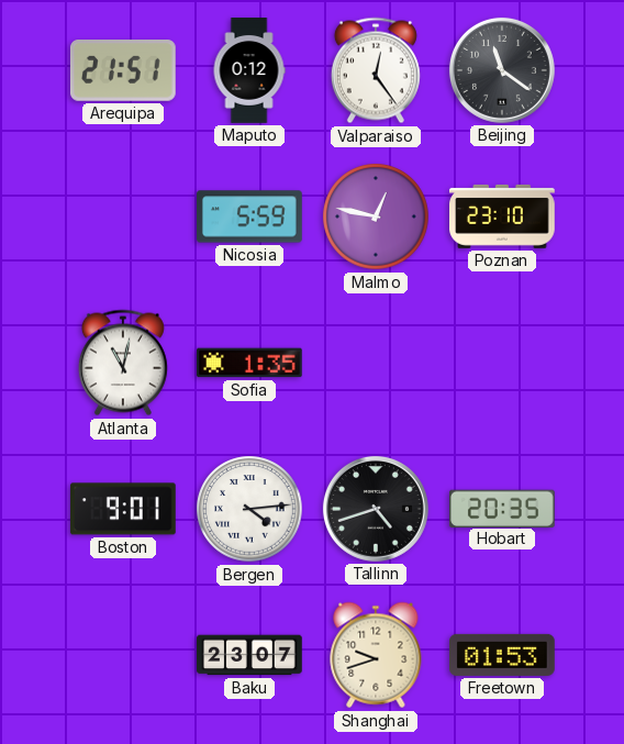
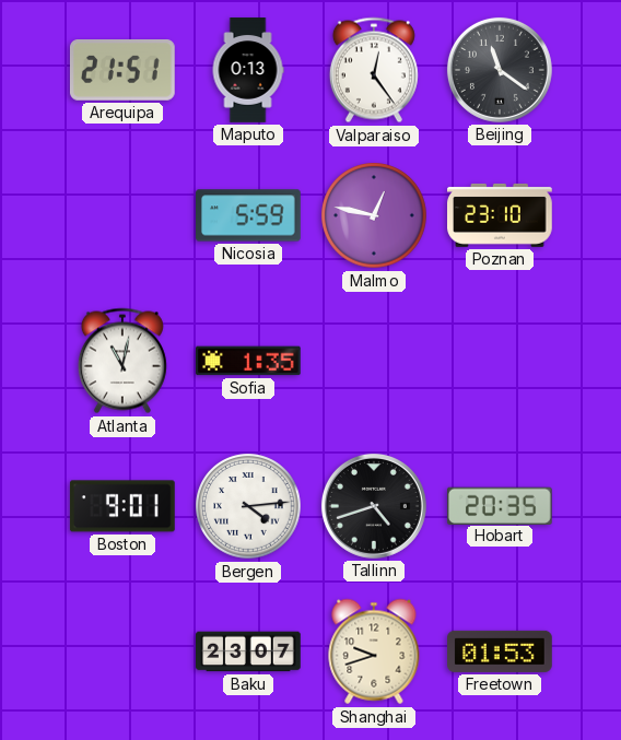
Maputo: 0:12 -> 0:13
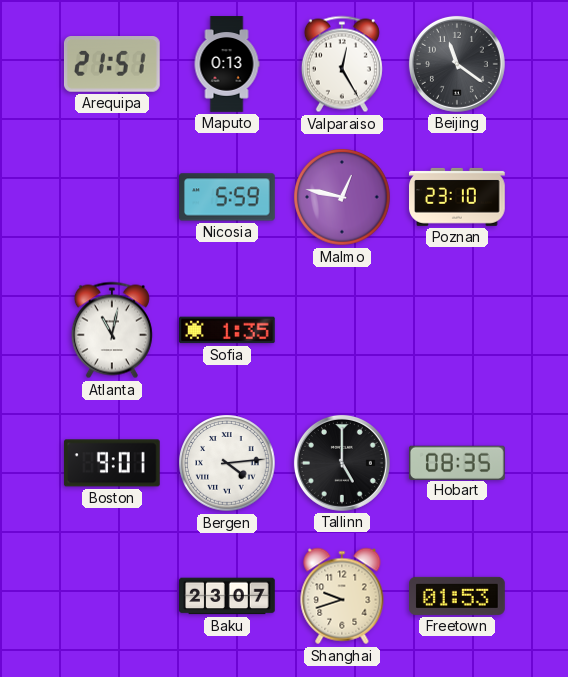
Valparaiso: 12:24 -> 12:25
Tallinn: 4:42 -> 5:00
Hobart: 20:35 -> 08:35
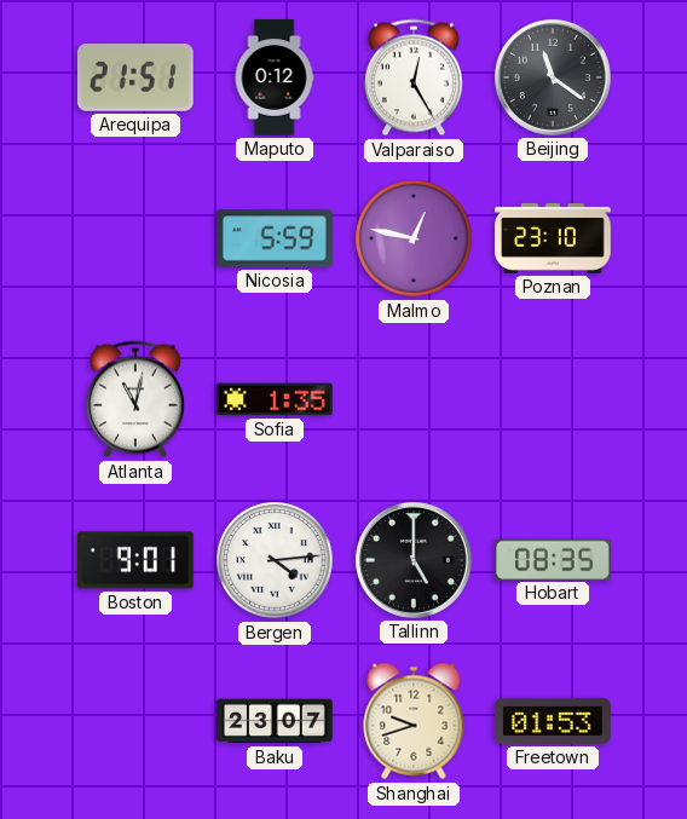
Maputo: 0:13 -> 0:12
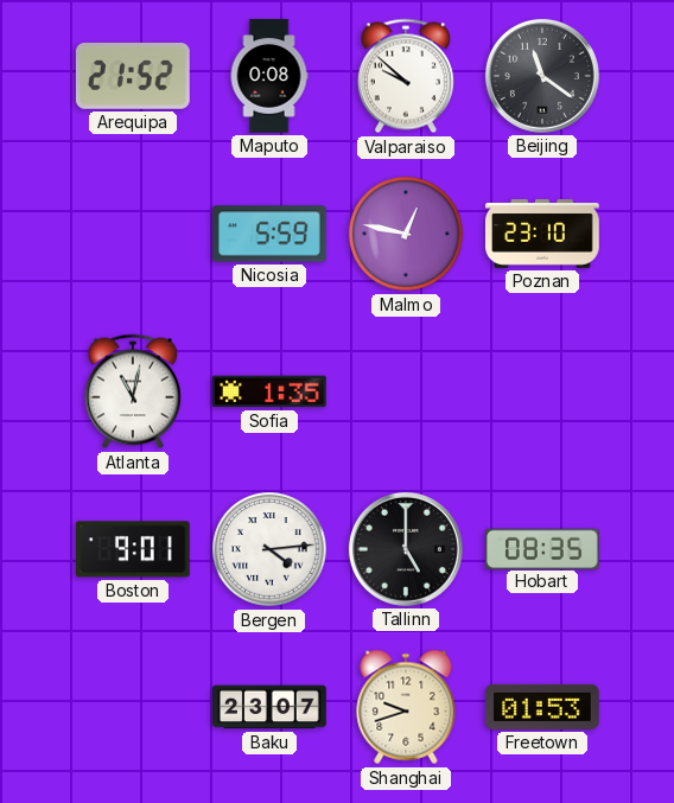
Arequipa: 21:51 -> 21:52
Maputo: 0:12 -> 0:08
Valparaiso: 12:25 -> 9:52
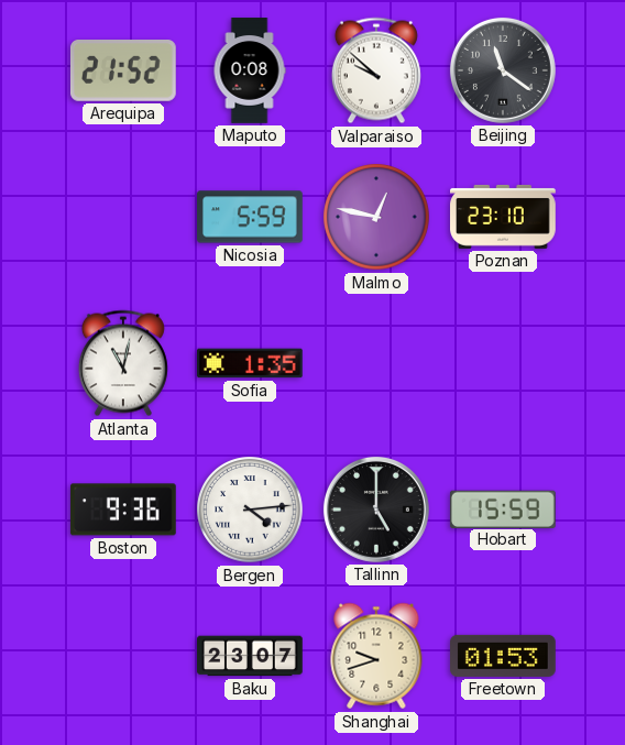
Boston: 9:01 -> 9:36
Hobart: 08:35 -> 15:59
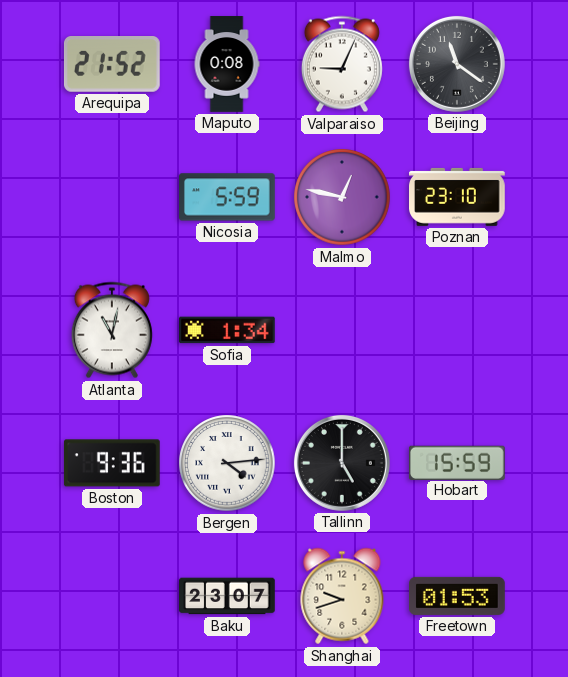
Valparaiso: 9:52 -> 9:04
Sofia: 1:35 -> 1:34
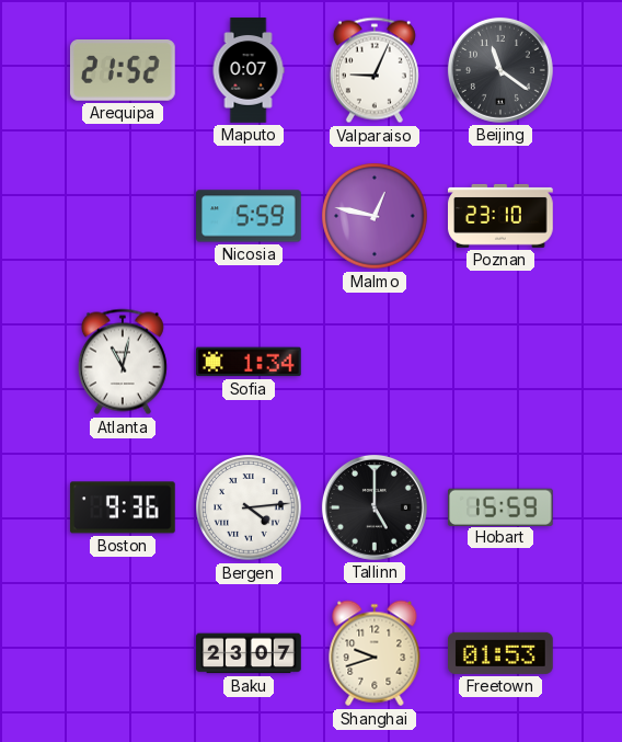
Maputo: 0:08 -> 0:07
